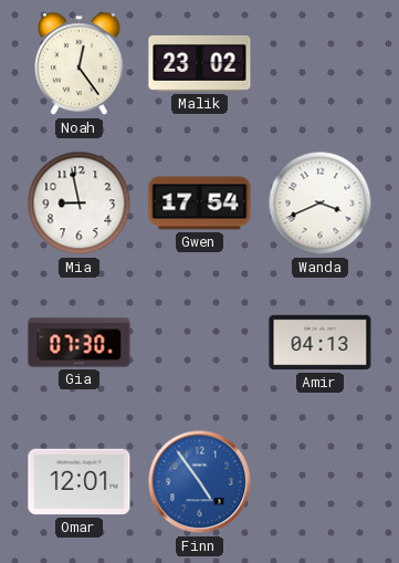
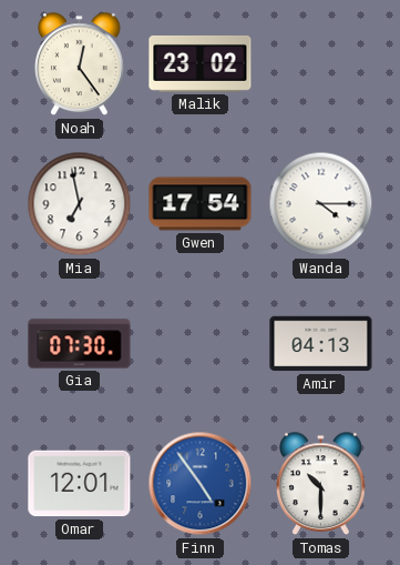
Mia: 8:58 -> 6:58
Wanda: 3:41 -> 4:15
Tomas: none -> 10:30
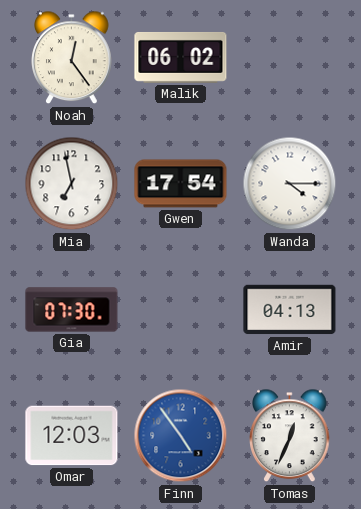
Malik: 23:02 -> 06:02
Omar: 12:01 -> 12:03
Tomas: 10:30 -> 12:34
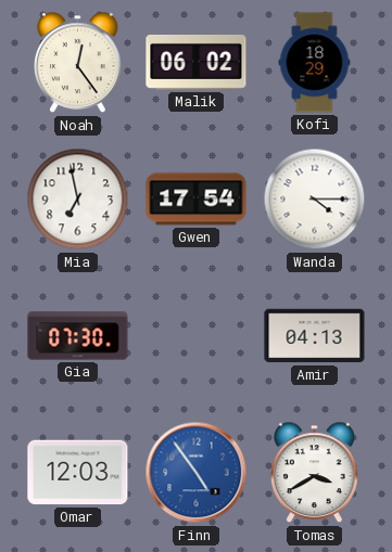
Kofi: none -> 18:29
Tomas: 12:34 -> 3:40
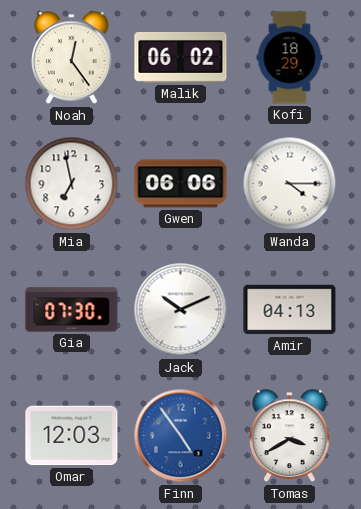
Gwen: 17:54 -> 06:06
Jack: none -> 10:11
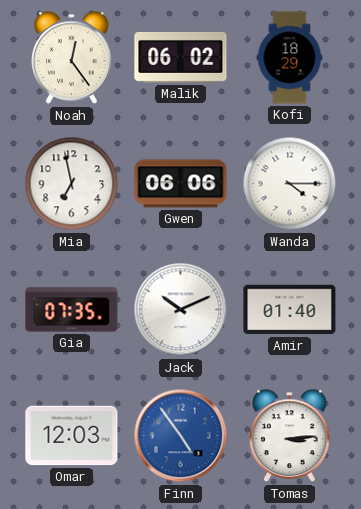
Gia: 07:30 -> 07:35
Amir: 04:13 -> 01:40
Tomas: 3:40 -> 3:14
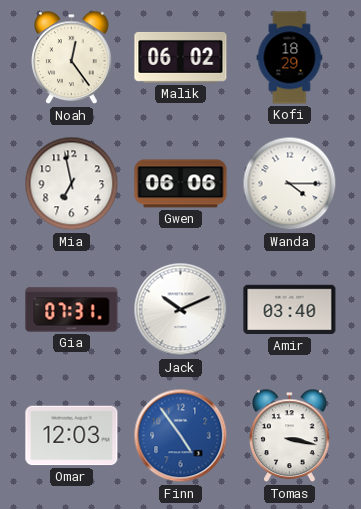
Gia: 07:35 -> 07:31
Amir: 01:40 -> 03:40
Tomas: 3:14 -> 3:17
